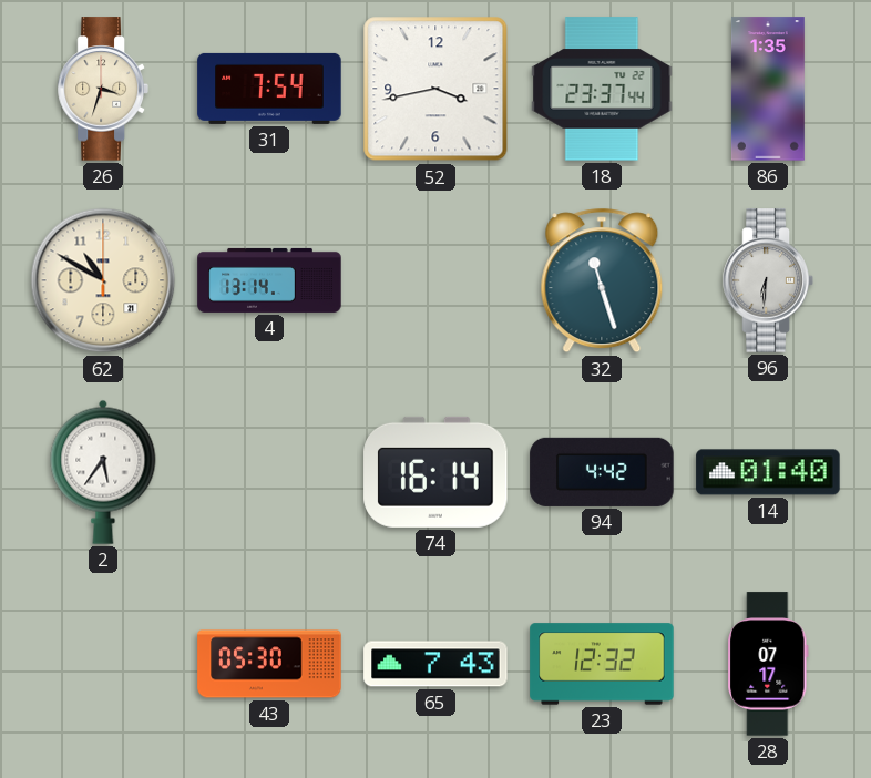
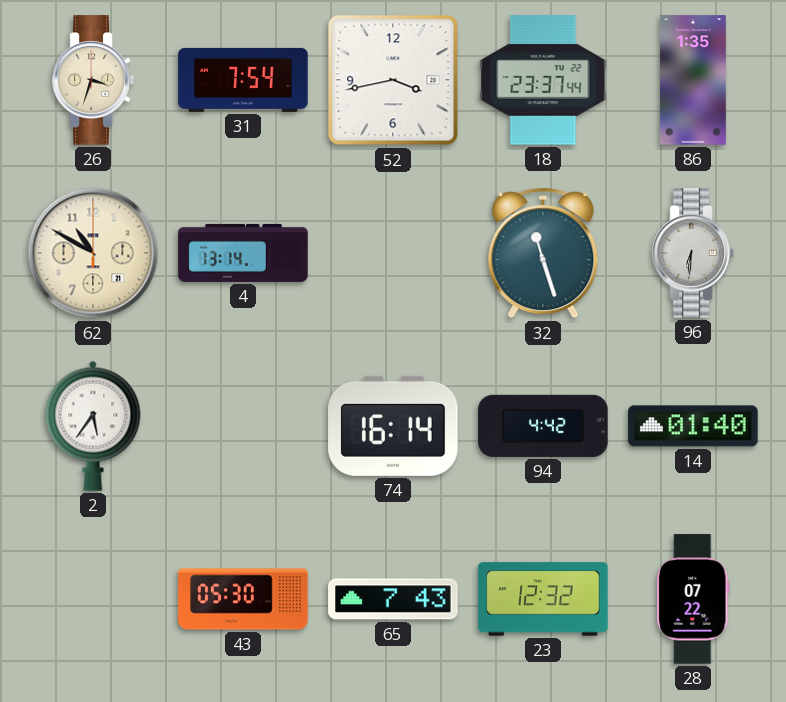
28: 07:17 -> 07:22
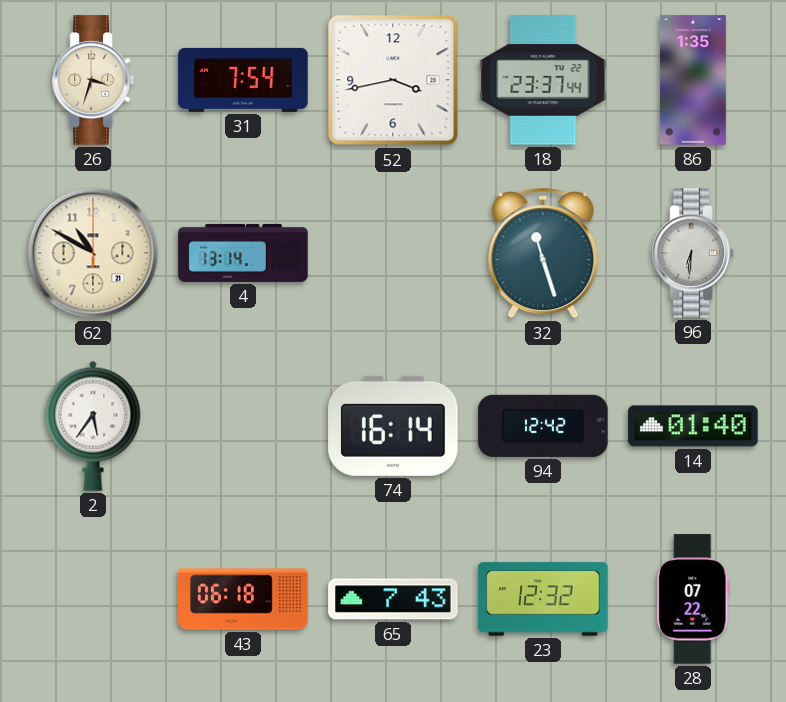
94: 4:42 -> 12:42
43: 05:30 -> 06:18
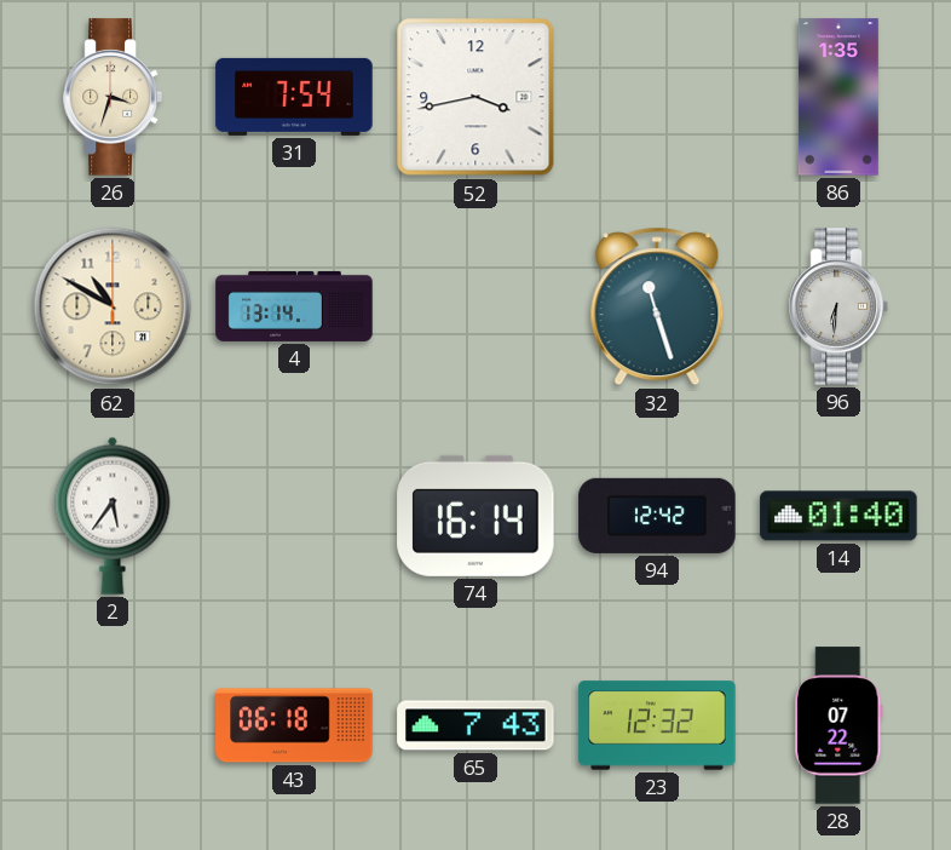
18: 23:37 -> none
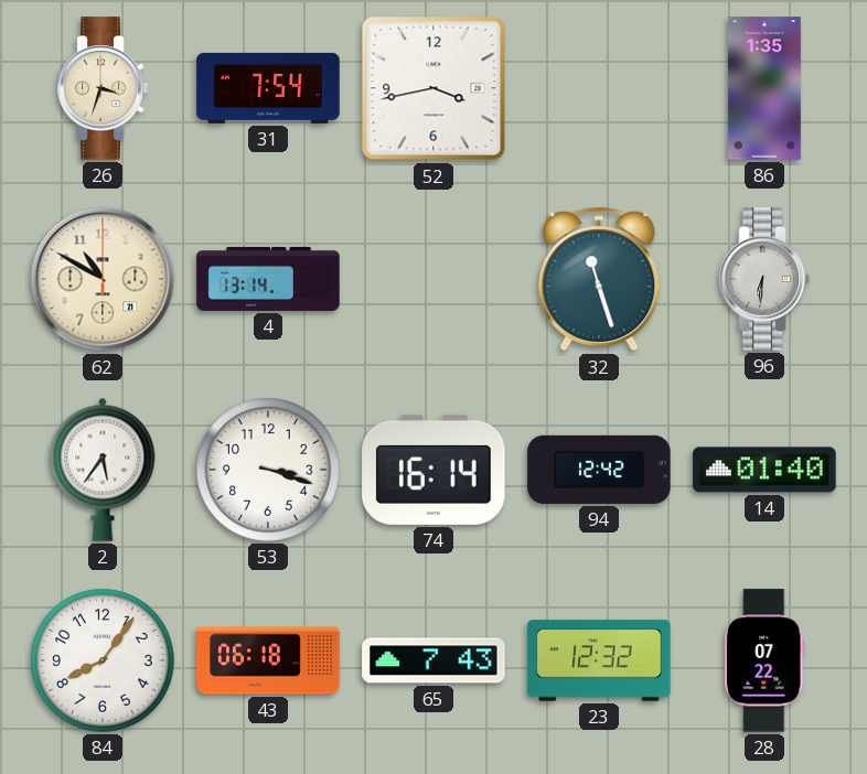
53: none -> 3:18
84: none -> 8:06
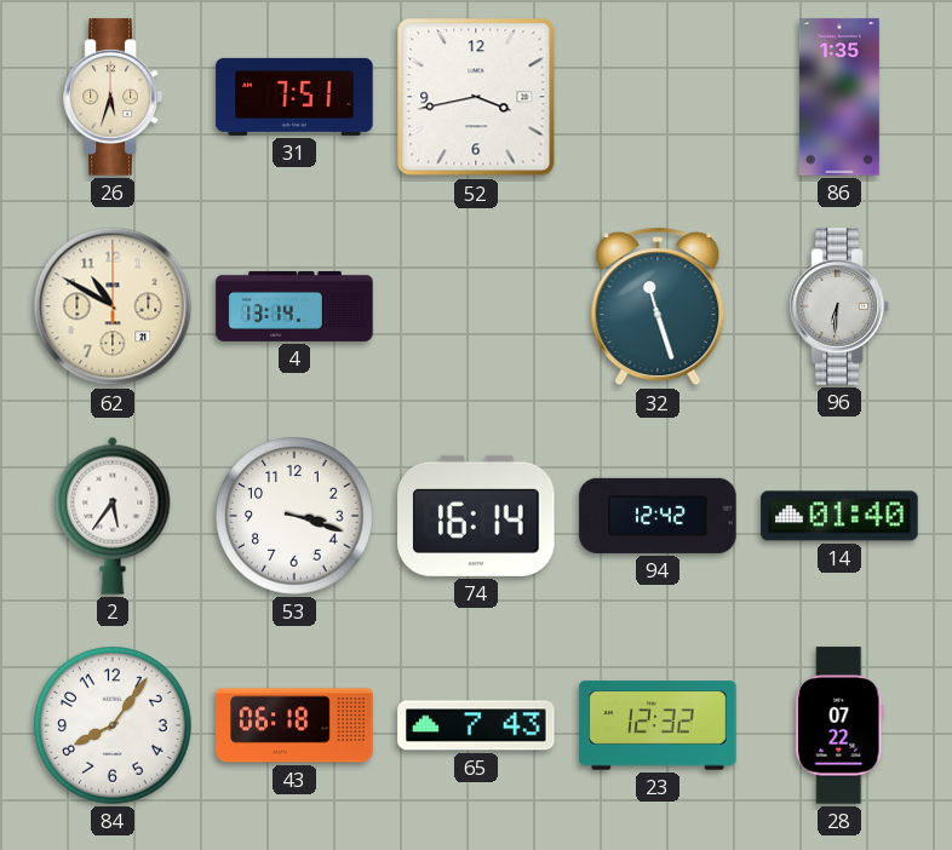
26: 3:33 -> 5:33
31: 7:54 -> 7:51
